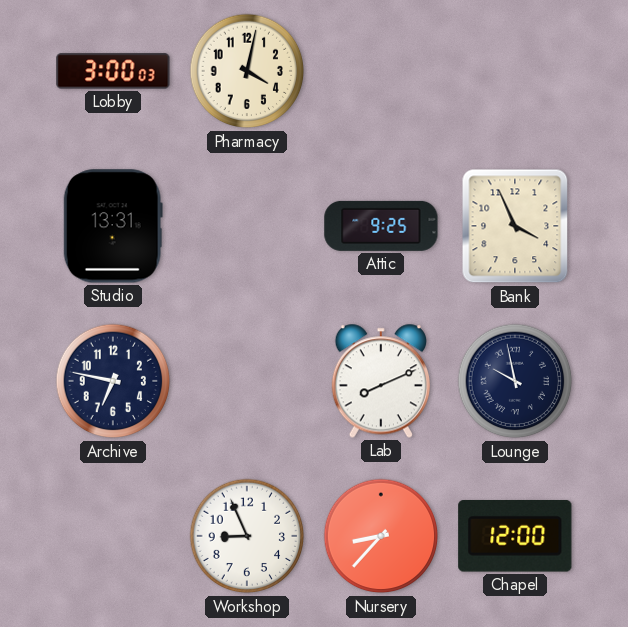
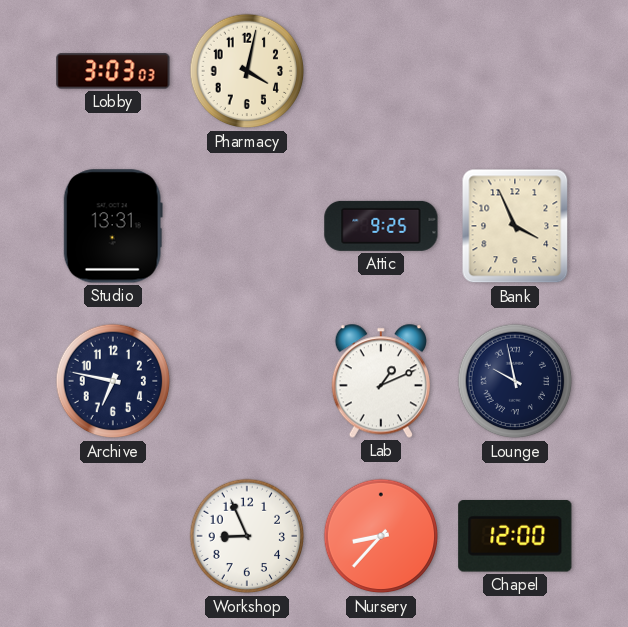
Lobby: 3:00 -> 3:03
Lab: 8:11 -> 1:11
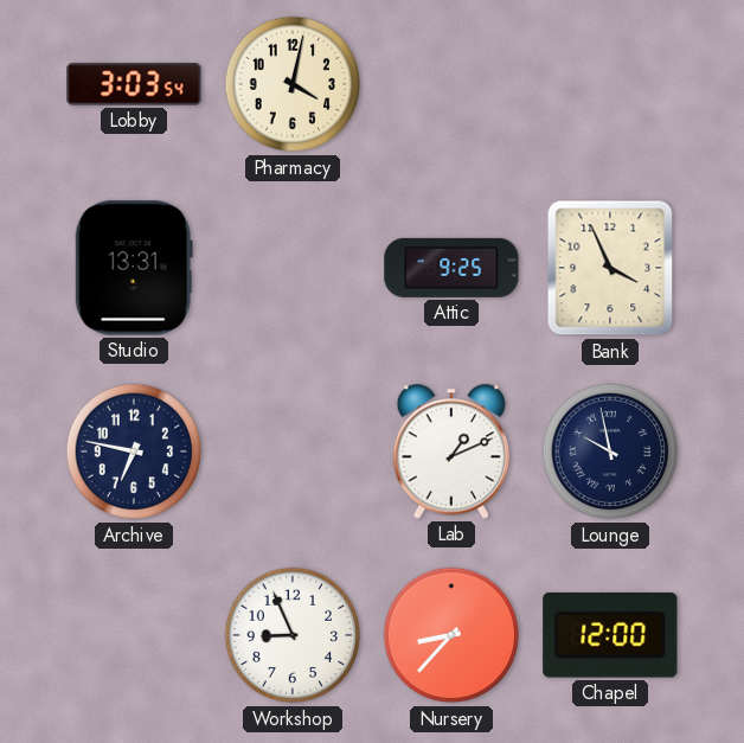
Lobby: 3:03:03 -> 3:03:54
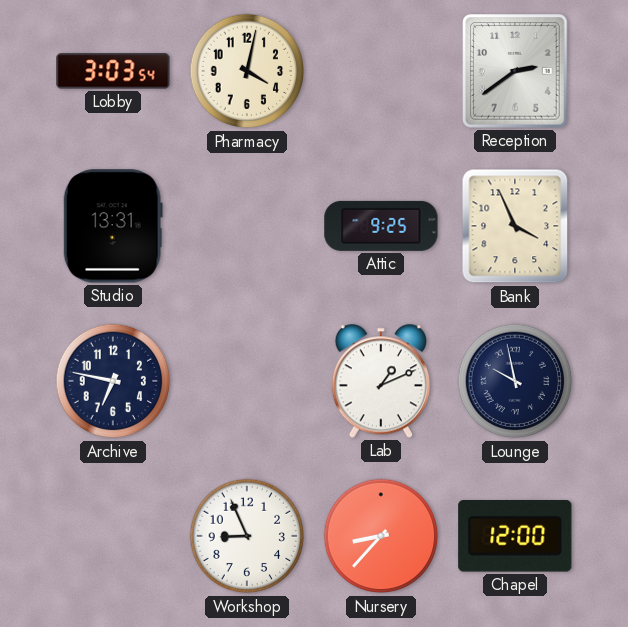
Reception: none -> 2:39
